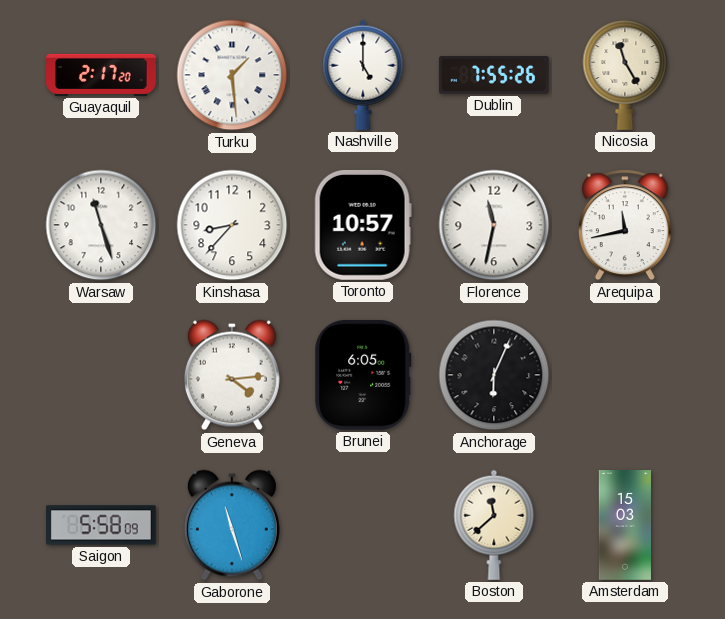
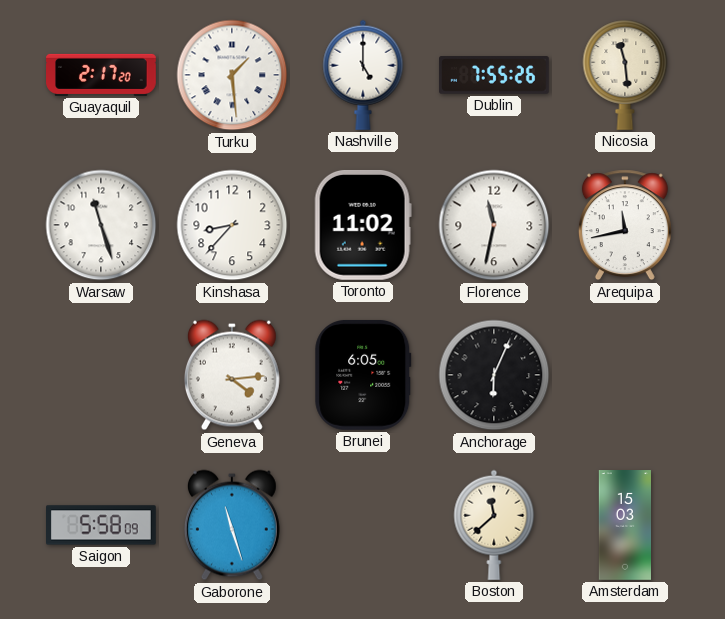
Nicosia: 11:25 -> 11:29
Toronto: 10:57 -> 11:02
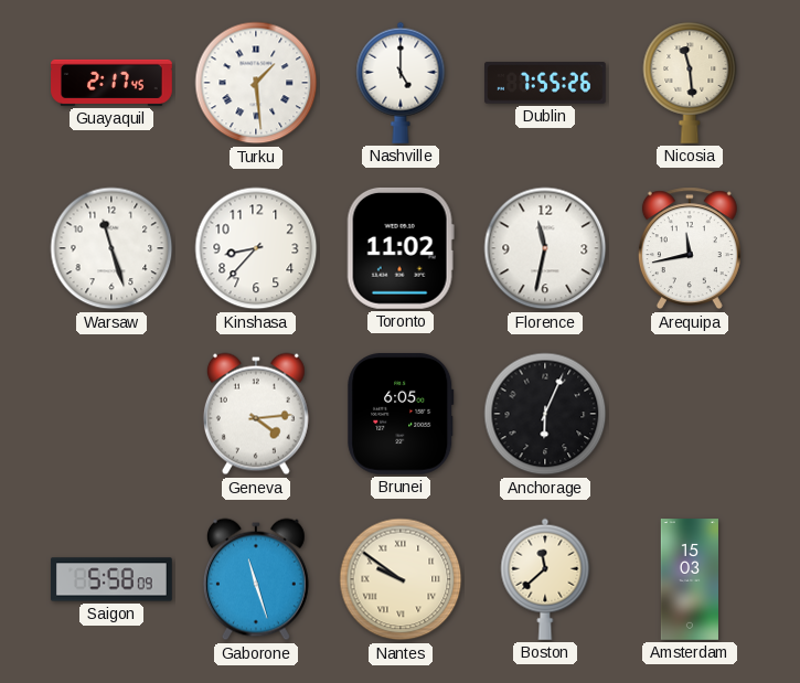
Guayaquil: 2:17:20 -> 2:17:45
Nantes: none -> 9:51
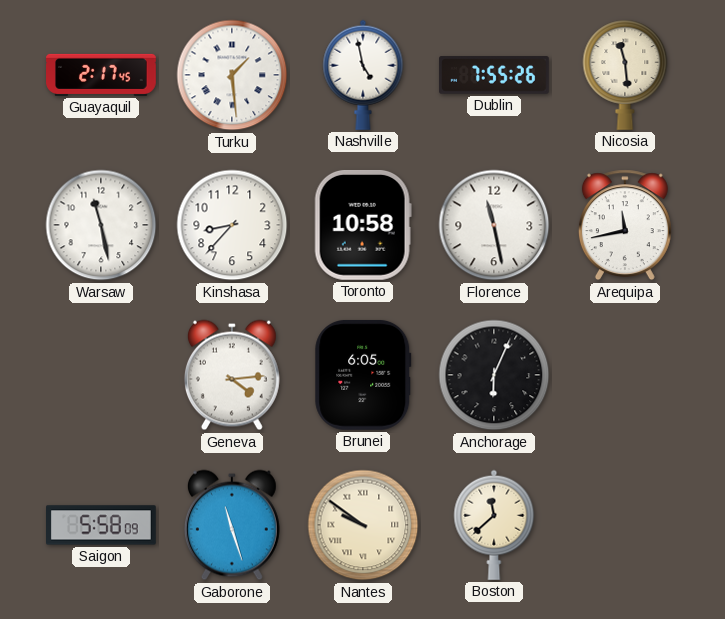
Nashville: 5:00 -> 4:58
Warsaw: 11:27 -> 11:28
Toronto: 11:02 -> 10:58
Florence: 11:32 -> 11:28
Amsterdam: 15:03 -> none
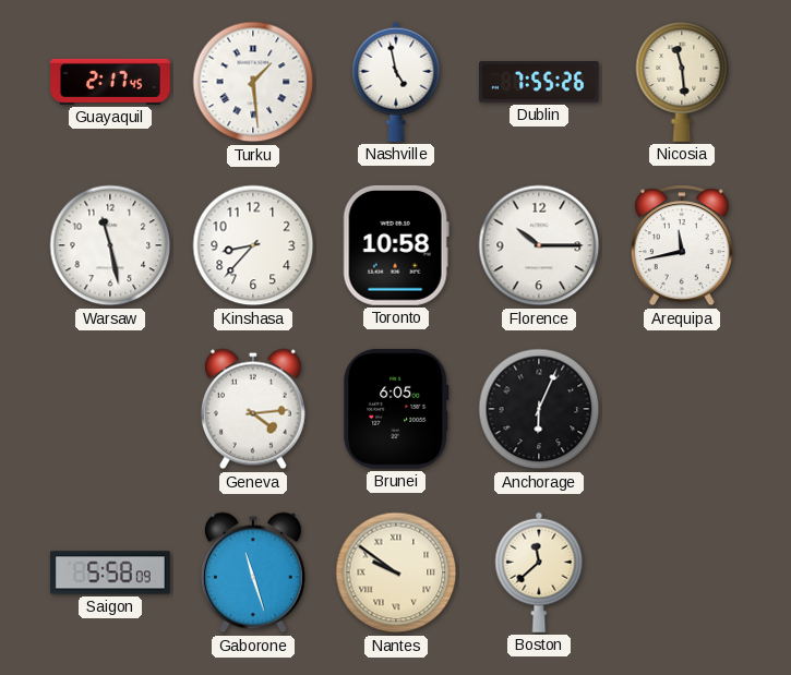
Florence: 11:28 -> 10:15
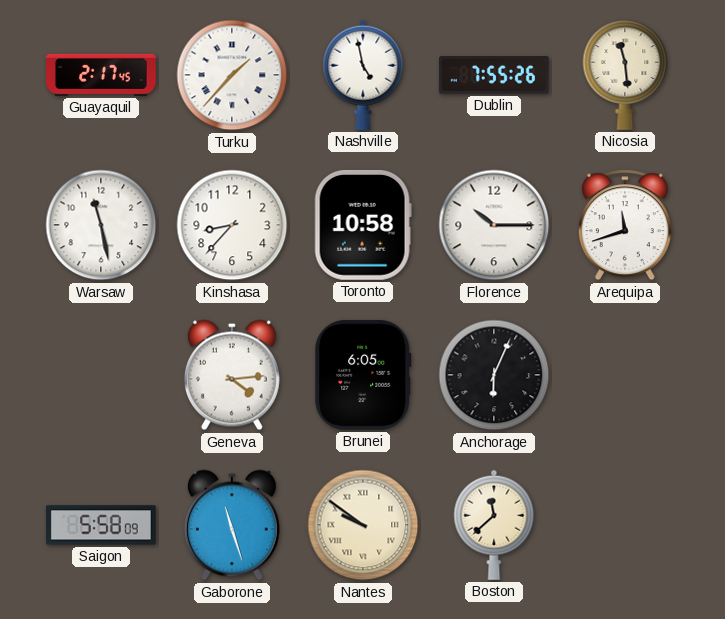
Turku: 1:29 -> 1:37
Arequipa: 11:43 -> 11:42
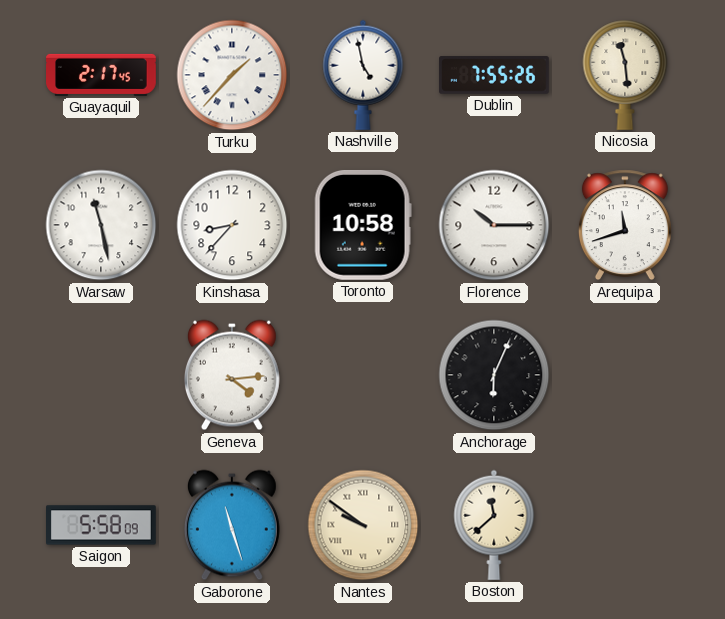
Brunei: 6:05 -> none
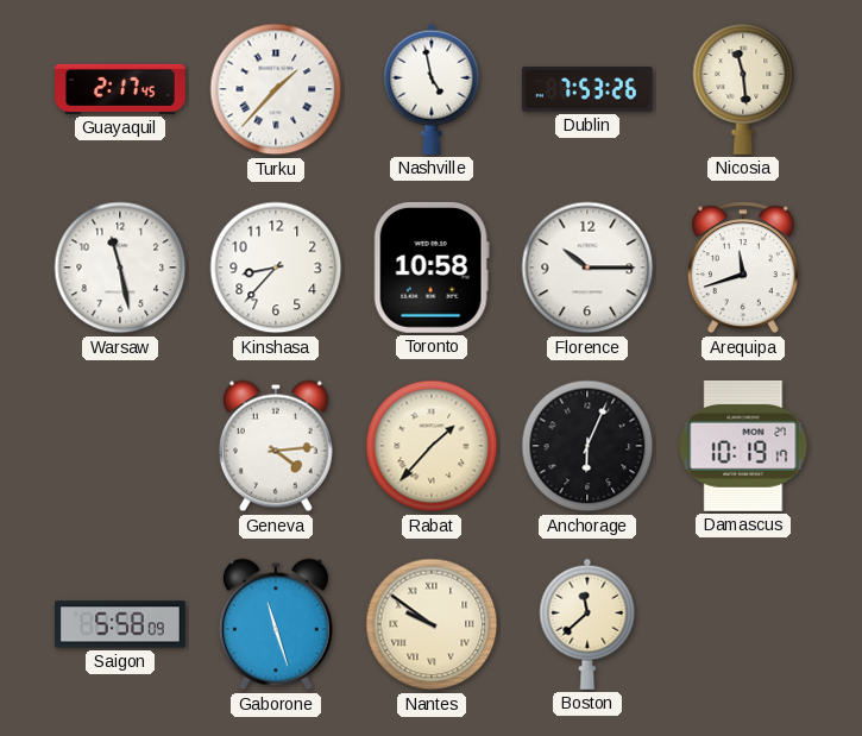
Dublin: 7:55 -> 7:53
Rabat: none -> 1:37
Damascus: none -> 10:19
